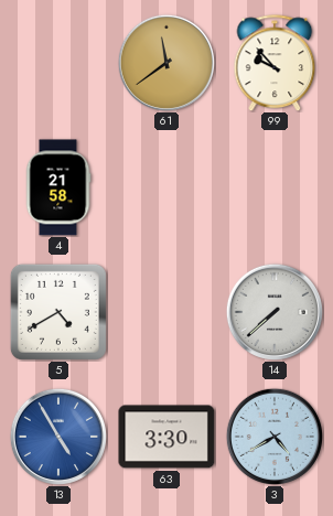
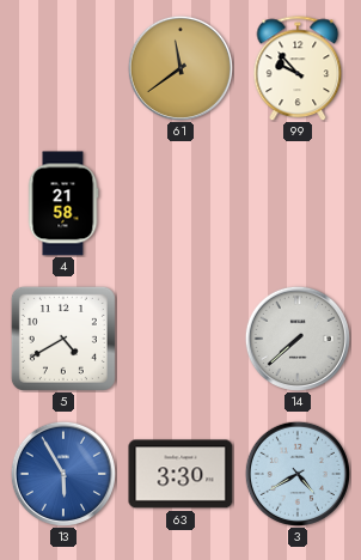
13: 4:55 -> 5:55
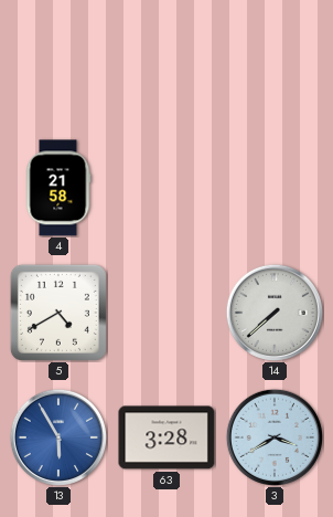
61: 11:39 -> none
99: 9:53 -> none
63: 3:30 -> 3:28
3: 4:40 -> 3:40
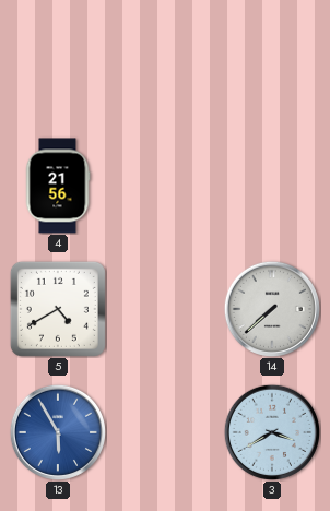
4: 21:58 -> 21:56
63: 3:28 -> none
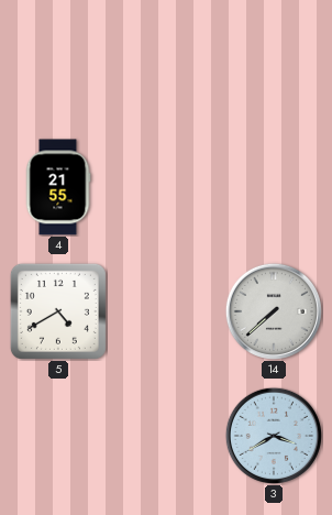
4: 21:56 -> 21:55
13: 5:55 -> none
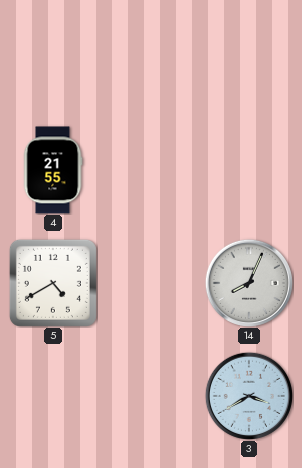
14: 7:38 -> 8:04
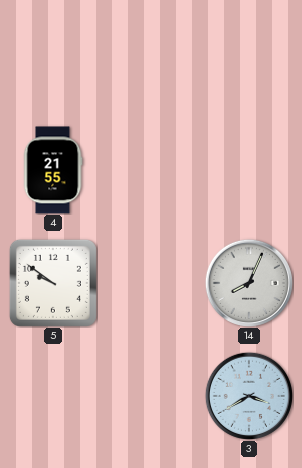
5: 4:40 -> 9:51
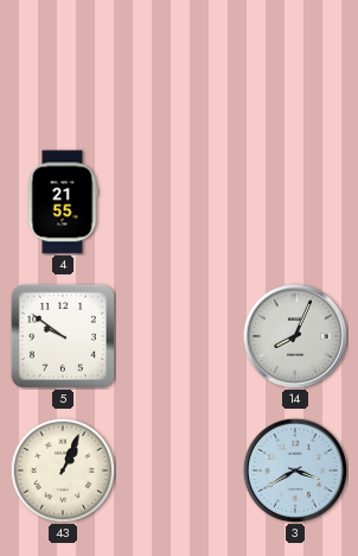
43: none -> 1:04
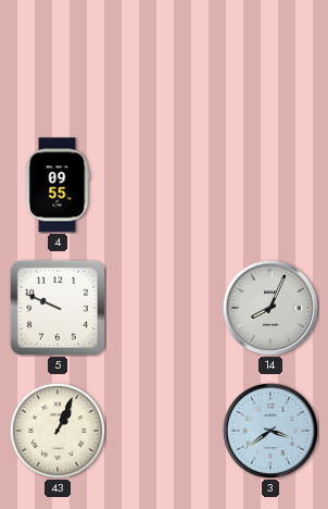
4: 21:55 -> 09:55
5: 9:51 -> 9:49
3: 3:40 -> 3:39
